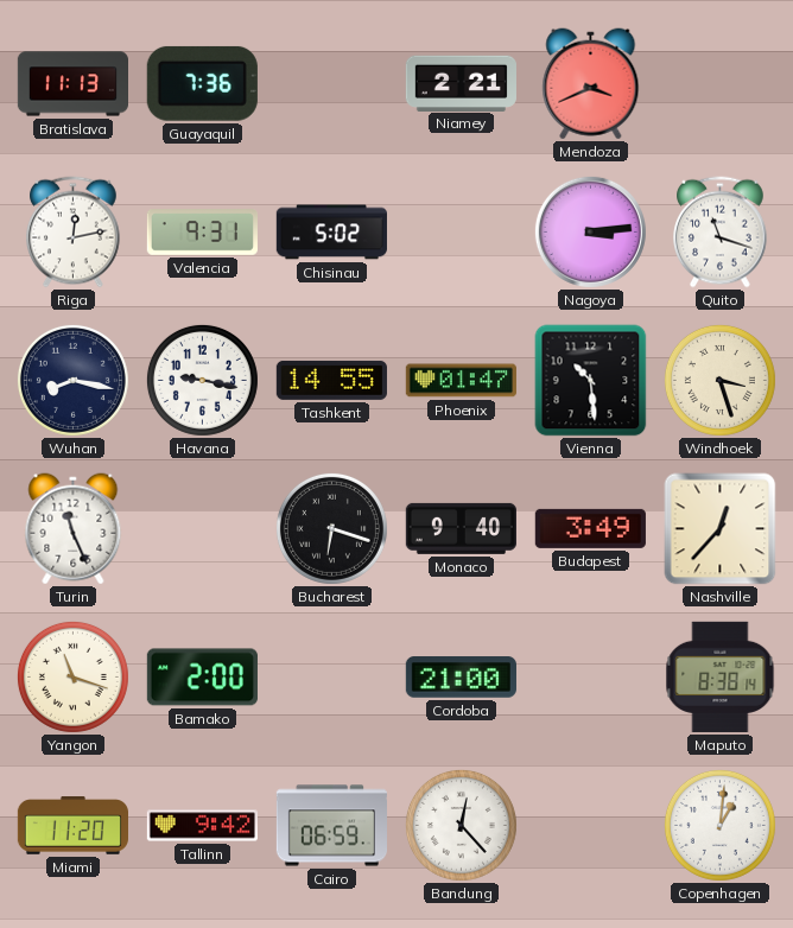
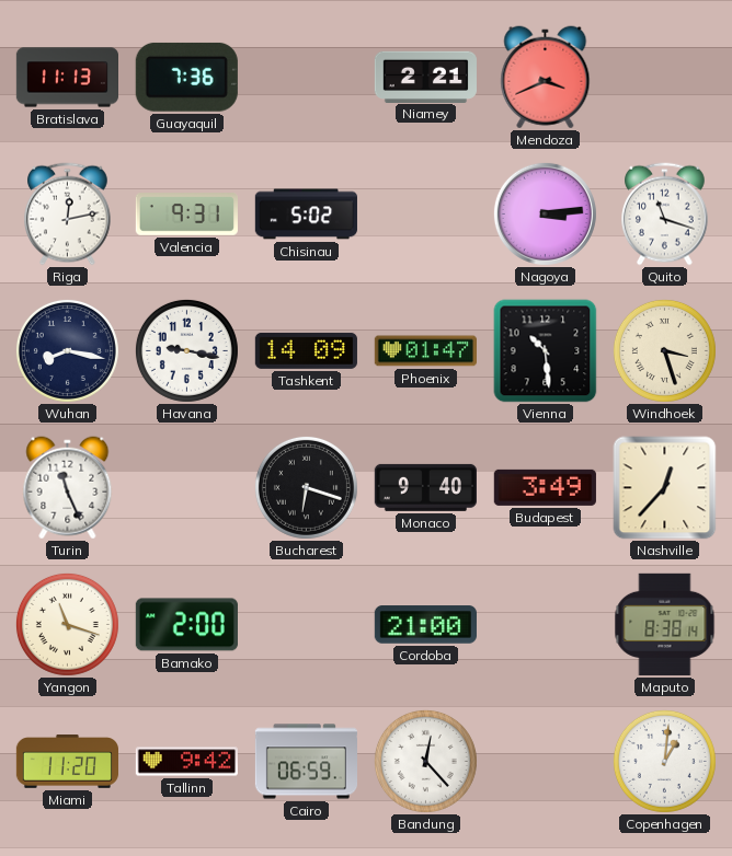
Tashkent: 14:55 -> 14:09
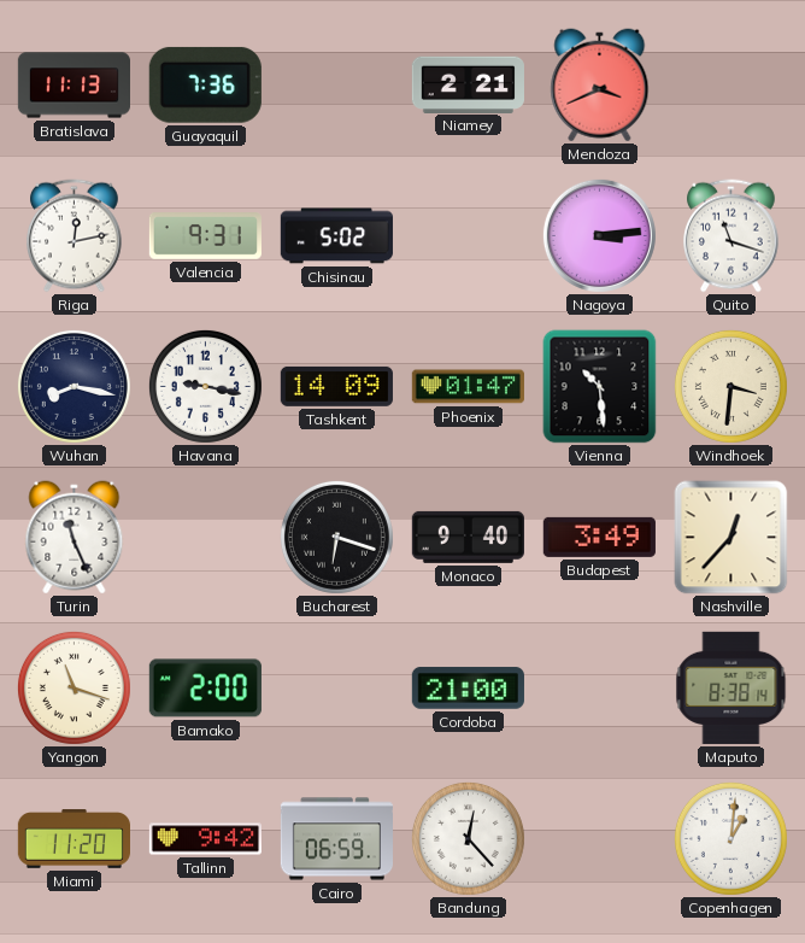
Windhoek: 3:27 -> 3:31
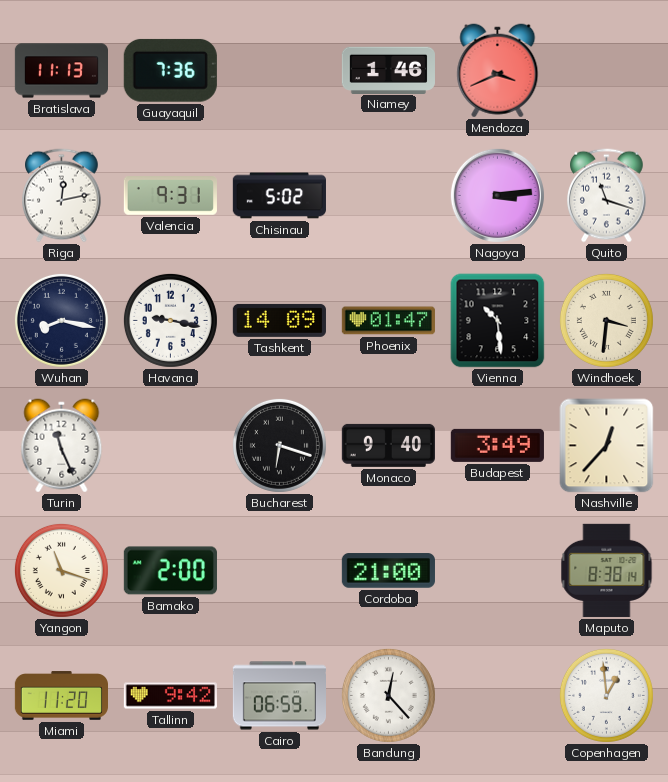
Niamey: 2:21 -> 1:46
Copenhagen: 1:01 -> 12:59
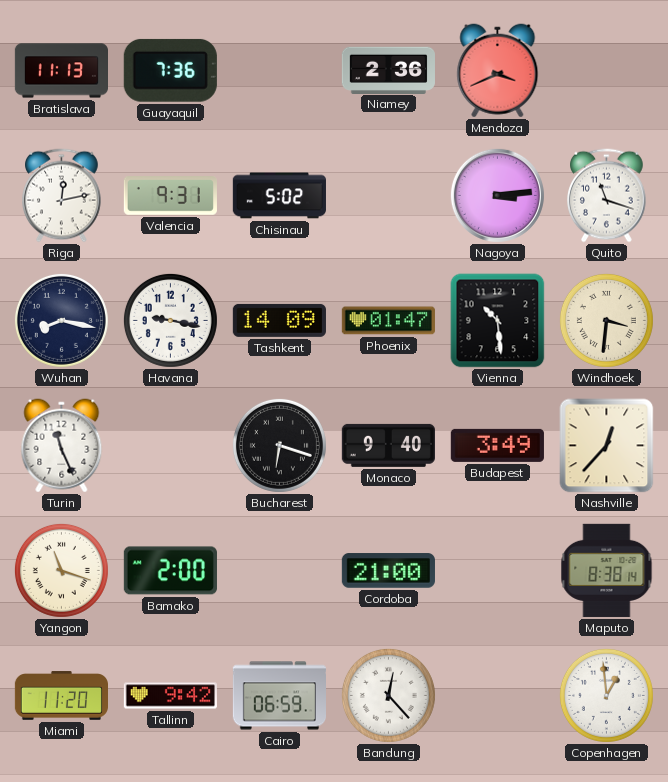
Niamey: 1:46 -> 2:36
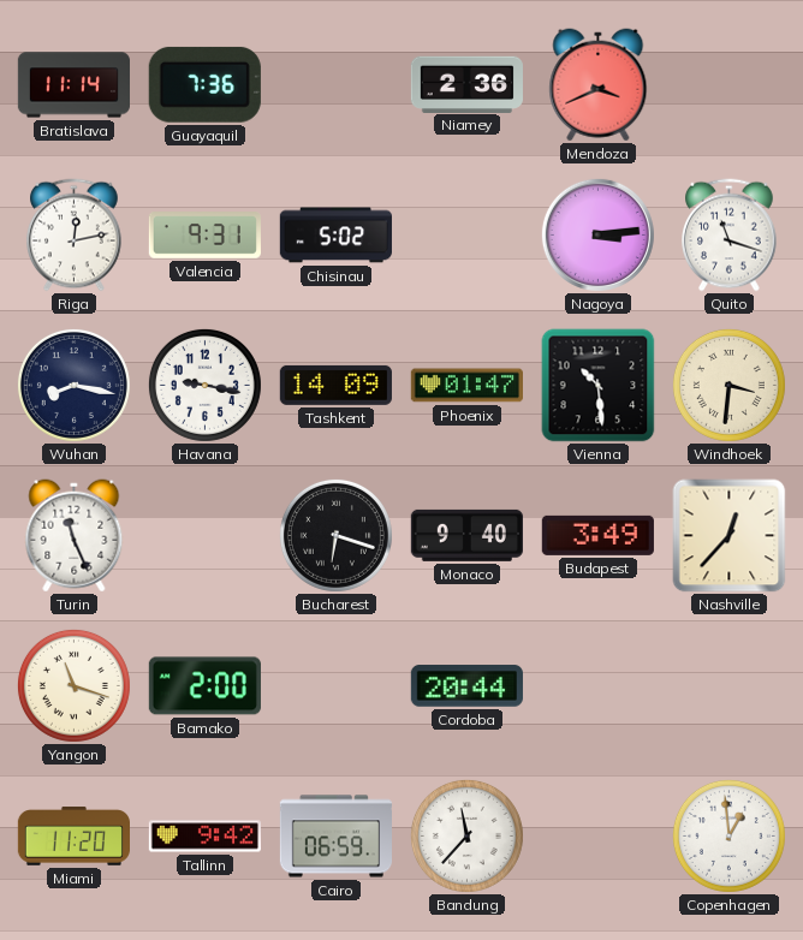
Bratislava: 11:13 -> 11:14
Cordoba: 21:00 -> 20:44
Maputo: 8:38 -> none
Bandung: 12:23 -> 11:37
